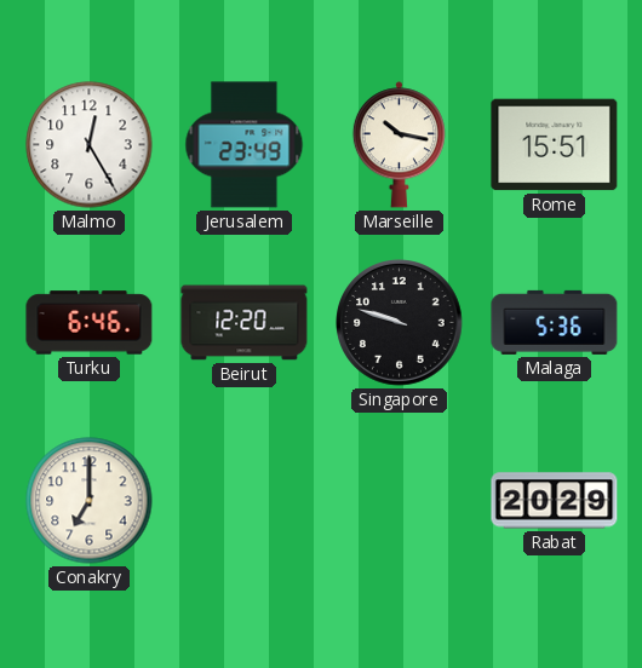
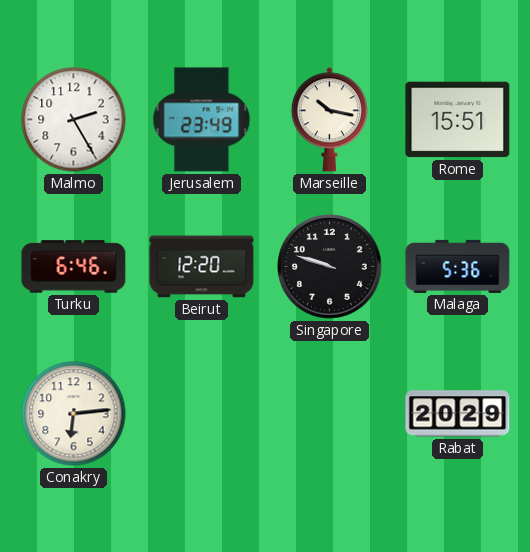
Malmo: 12:25 -> 2:25
Conakry: 7:00 -> 6:14
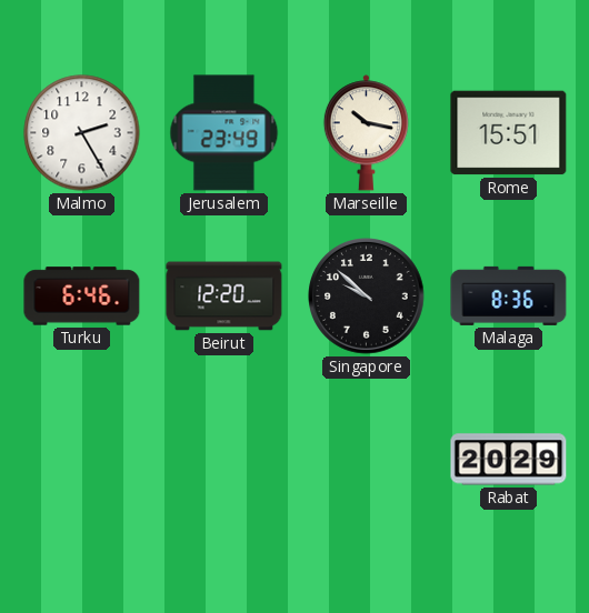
Singapore: 9:48 -> 9:52
Malaga: 5:36 -> 8:36
Conakry: 6:14 -> none
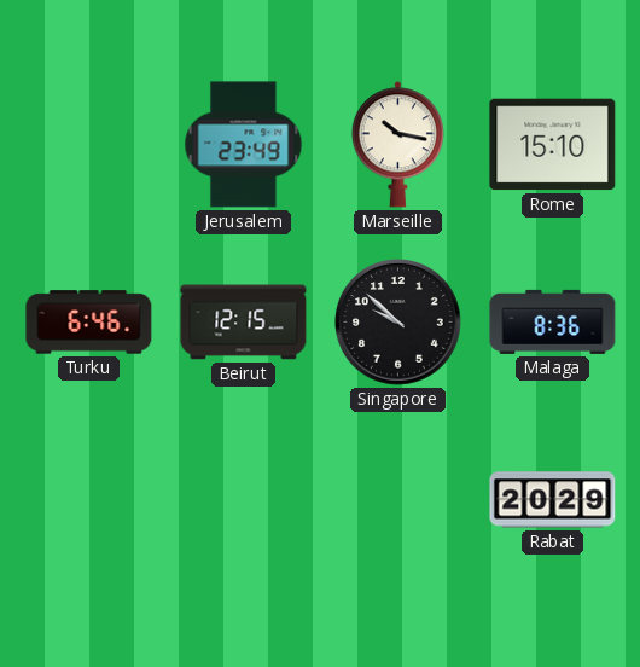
Malmo: 2:25 -> none
Rome: 15:51 -> 15:10
Beirut: 12:20 -> 12:15
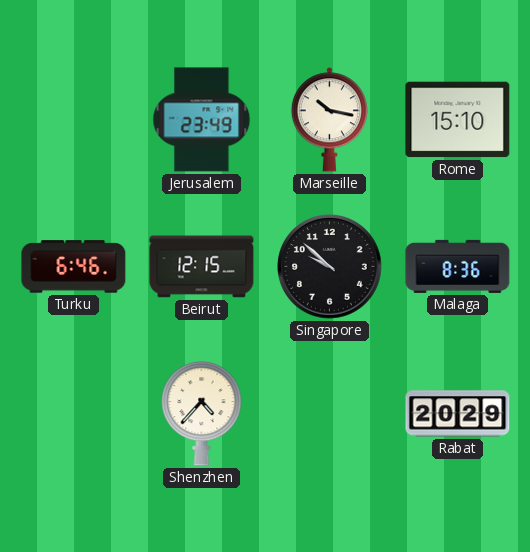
Shenzhen: none -> 4:37
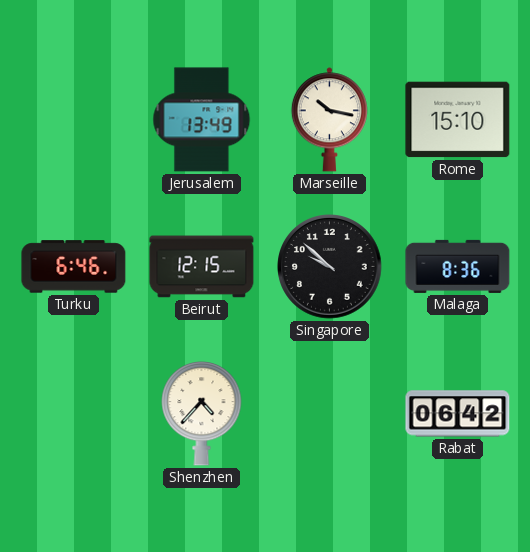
Jerusalem: 23:49 -> 13:49
Rabat: 20:29 -> 06:42
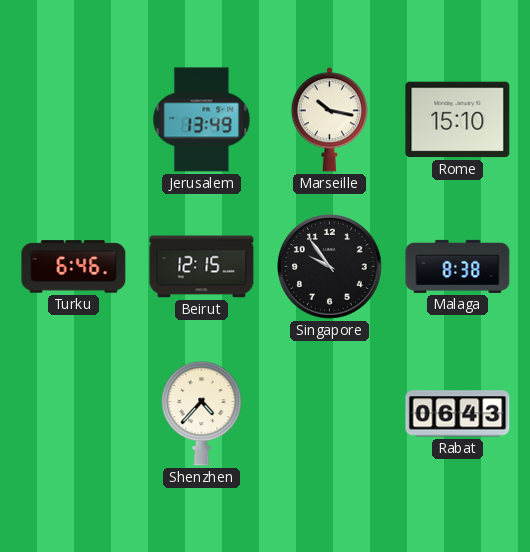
Singapore: 9:52 -> 9:54
Malaga: 8:36 -> 8:38
Rabat: 06:42 -> 06:43
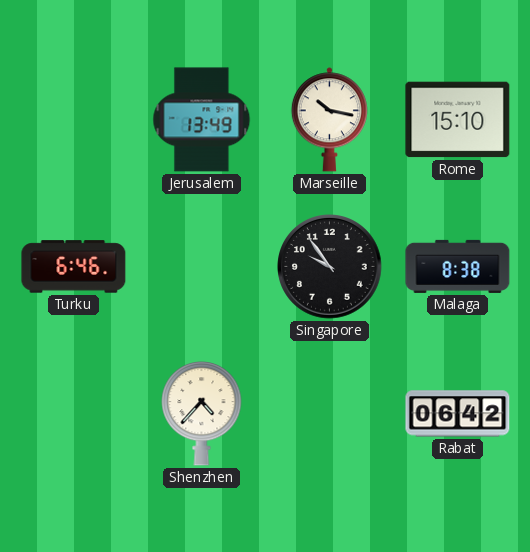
Beirut: 12:15 -> none
Rabat: 06:43 -> 06:42
